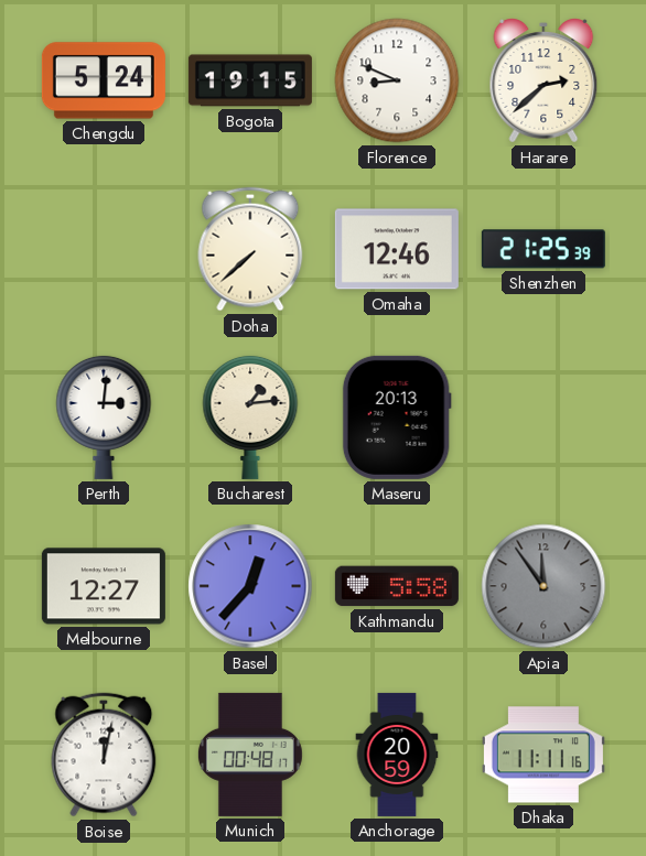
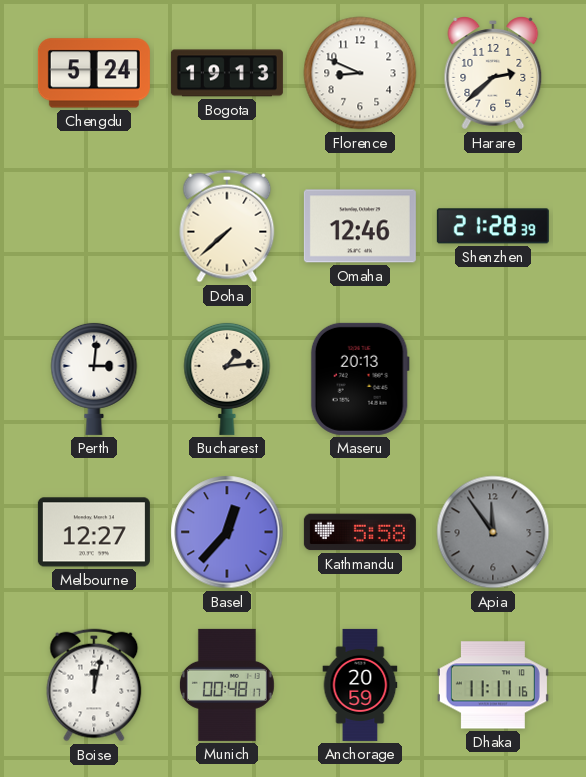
Bogota: 19:15 -> 19:13
Shenzhen: 21:25 -> 21:28
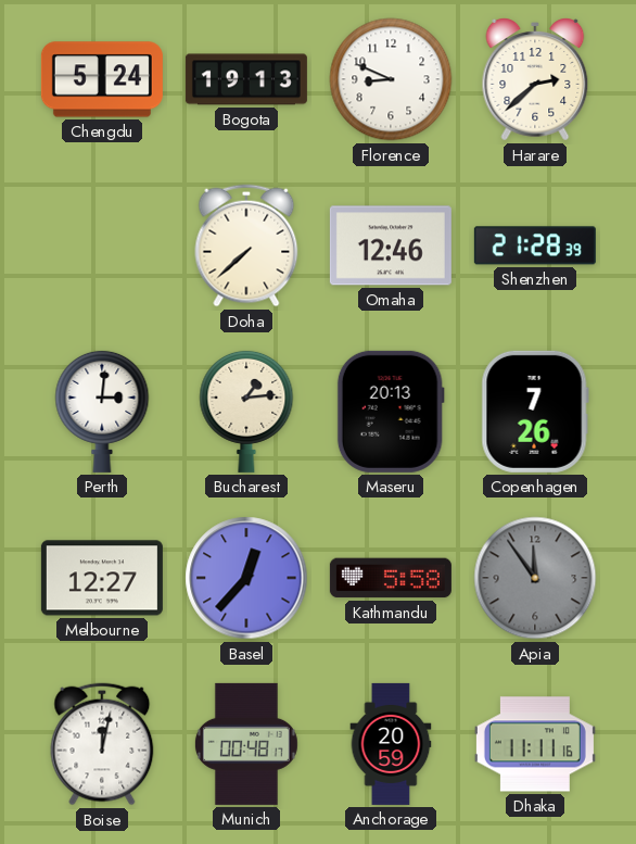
Copenhagen: none -> 7:26
